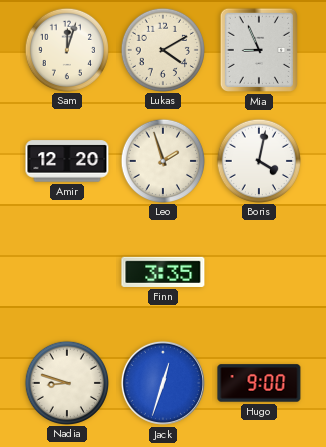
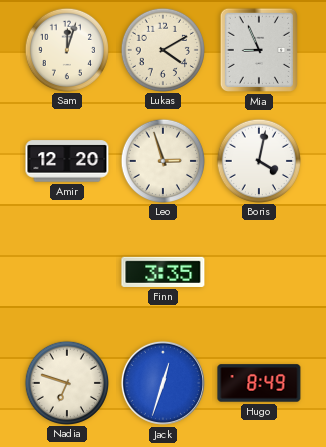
Leo: 1:57 -> 2:57
Nadia: 8:48 -> 6:48
Hugo: 9:00 -> 8:49
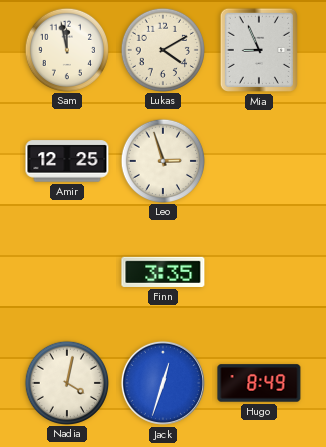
Sam: 12:03 -> 11:58
Amir: 12:20 -> 12:25
Boris: 4:02 -> none
Nadia: 6:48 -> 4:02
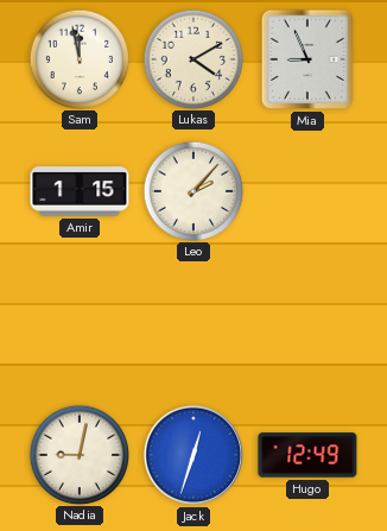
Amir: 12:25 -> 1:15
Leo: 2:57 -> 2:07
Finn: 3:35 -> none
Nadia: 4:02 -> 9:02
Hugo: 8:49 -> 12:49
